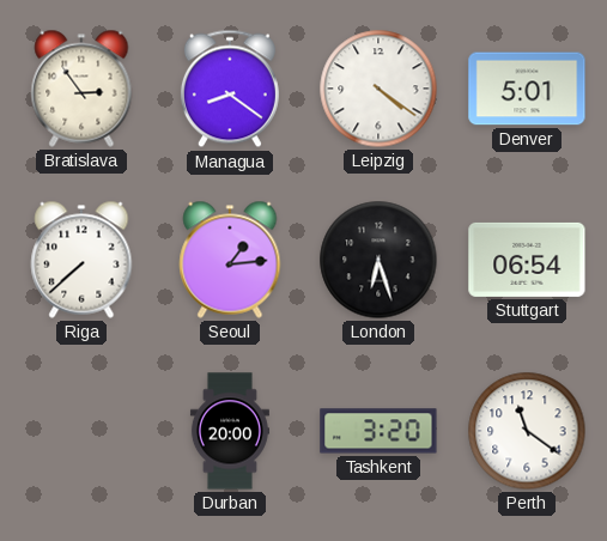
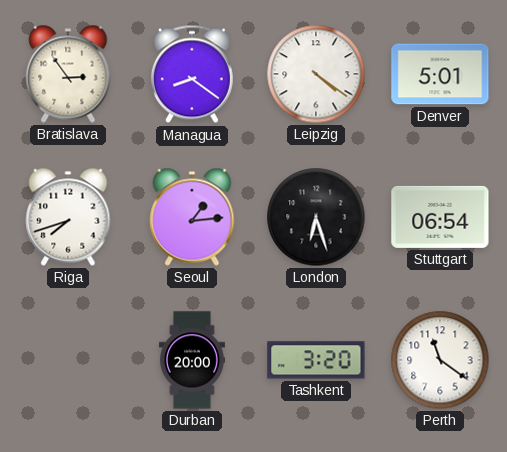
Riga: 7:38 -> 7:42
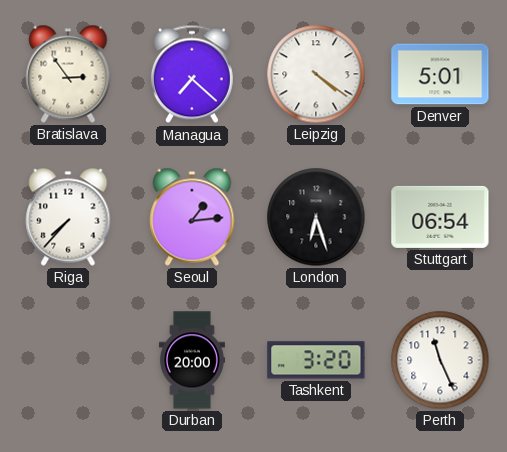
Managua: 8:21 -> 7:22
Riga: 7:42 -> 7:37
Perth: 11:21 -> 11:26
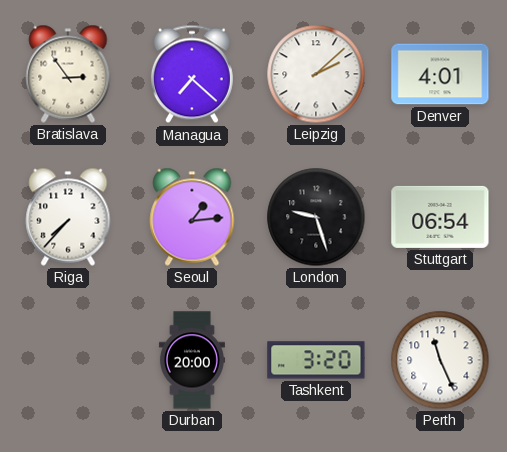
Leipzig: 4:21 -> 2:08
Denver: 5:01 -> 4:01
London: 6:27 -> 9:27
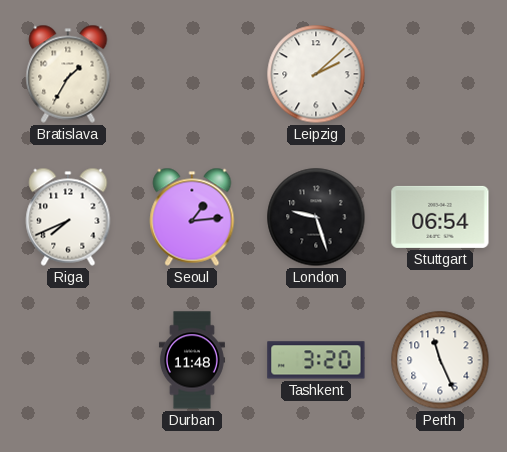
Bratislava: 2:54 -> 1:35
Managua: 7:22 -> none
Denver: 4:01 -> none
Riga: 7:37 -> 7:41
Durban: 20:00 -> 11:48
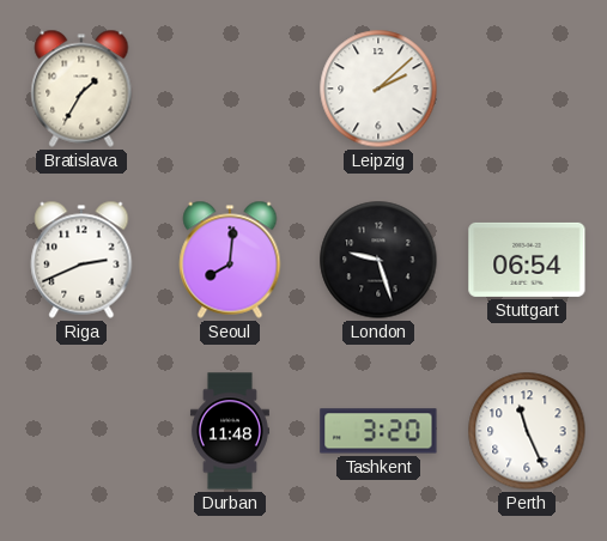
Riga: 7:41 -> 2:41
Seoul: 1:14 -> 8:01
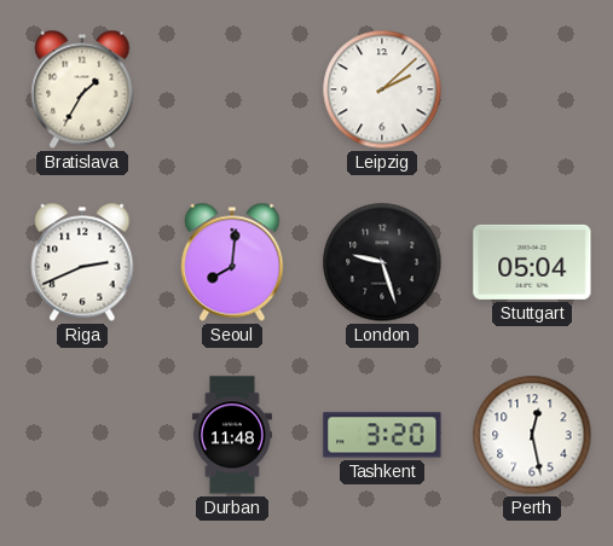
Stuttgart: 06:54 -> 05:04
Perth: 11:26 -> 12:28
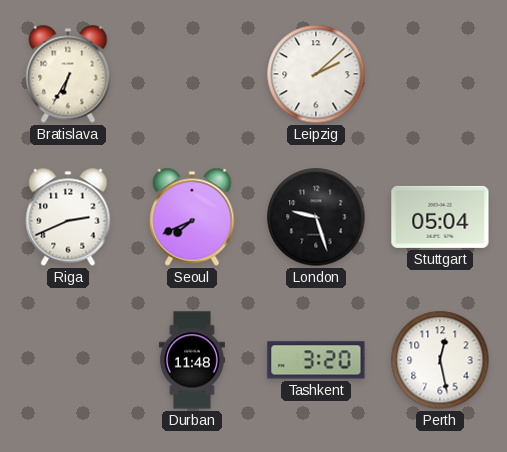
Bratislava: 1:35 -> 6:35
Seoul: 8:01 -> 7:41
